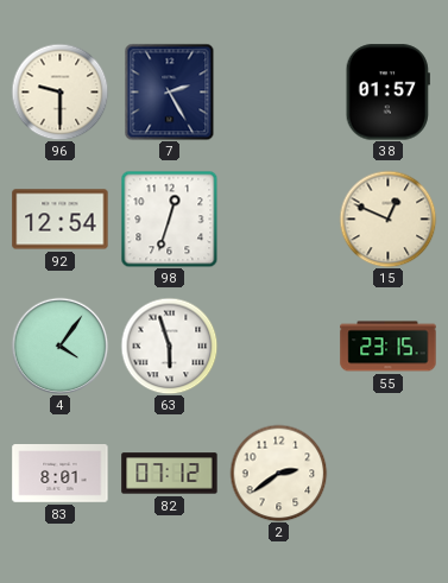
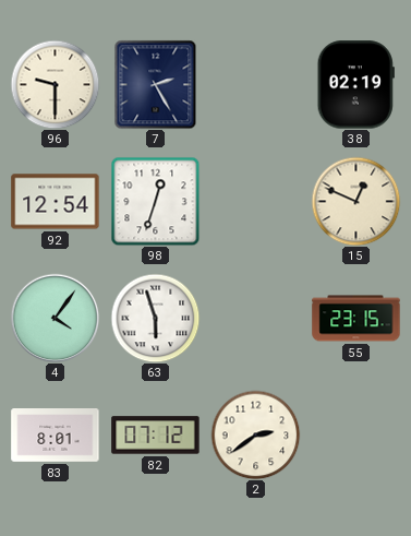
38: 01:57 -> 02:19
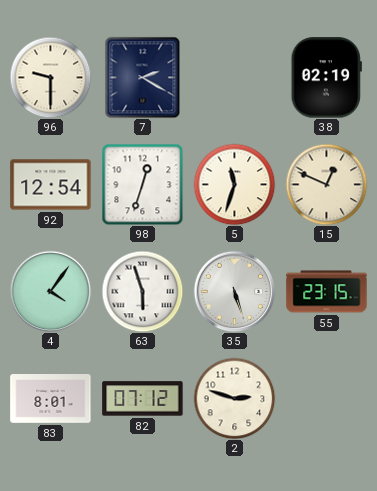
7: 2:25 -> 2:20
5: none -> 11:33
35: none -> 5:27
2: 2:39 -> 2:48
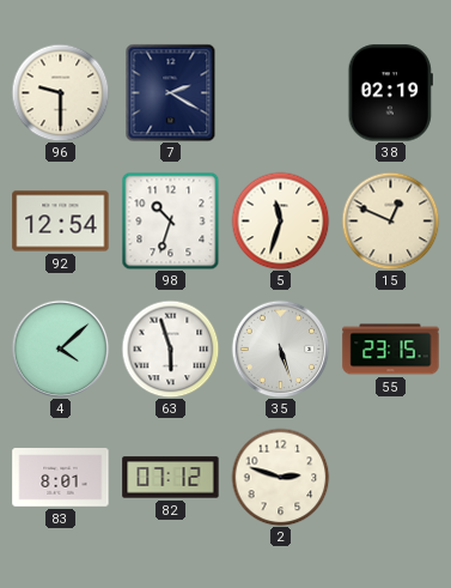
98: 12:33 -> 10:33
4: 4:06 -> 4:08
